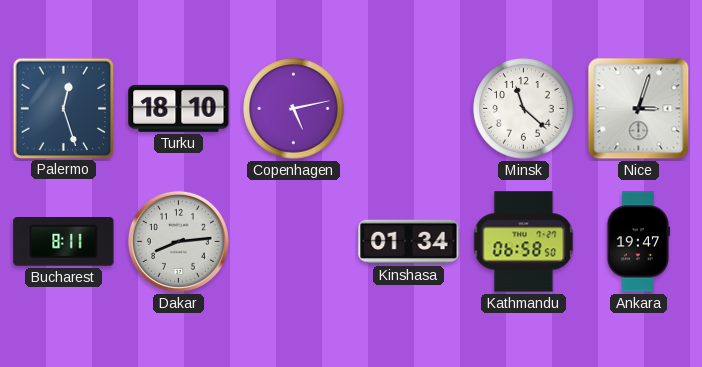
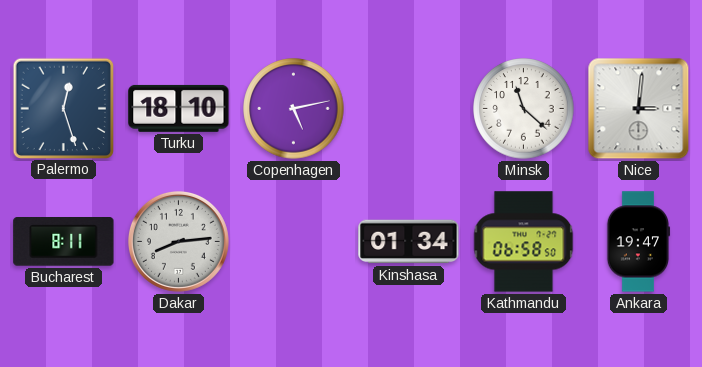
Nice: 3:03 -> 3:01
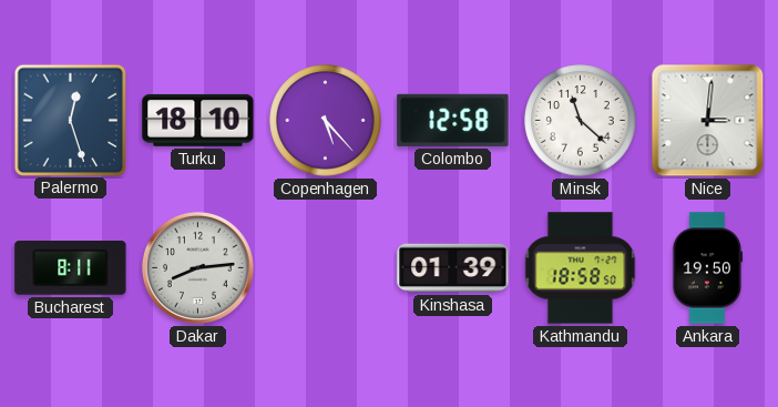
Copenhagen: 5:13 -> 5:23
Colombo: none -> 12:58
Kinshasa: 01:34 -> 01:39
Kathmandu: 06:58 -> 18:58
Ankara: 19:47 -> 19:50
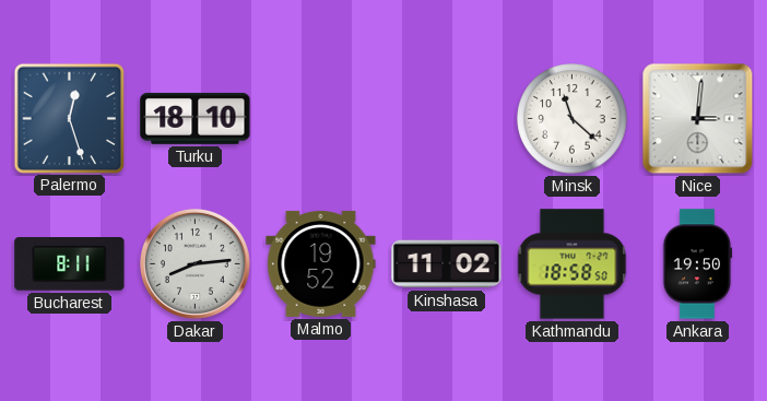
Copenhagen: 5:23 -> none
Colombo: 12:58 -> none
Malmo: none -> 19:52
Kinshasa: 01:39 -> 11:02
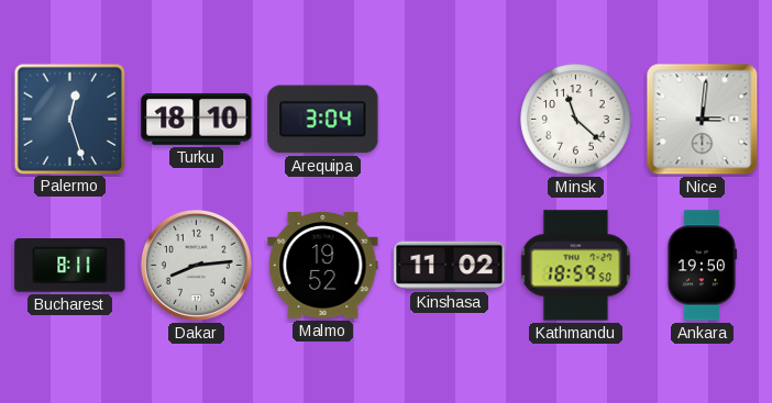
Arequipa: none -> 3:04
Kathmandu: 18:58 -> 18:59
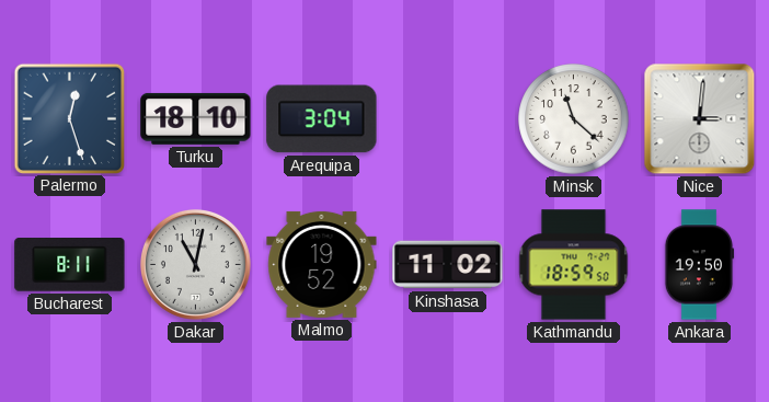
Dakar: 8:14 -> 11:02
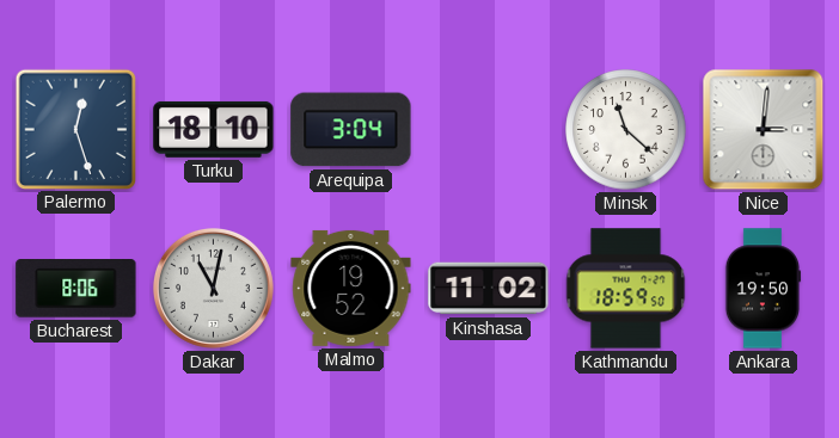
Bucharest: 8:11 -> 8:06
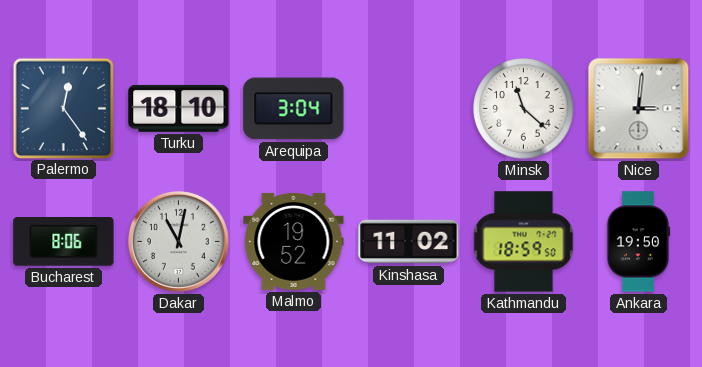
Palermo: 12:27 -> 12:24
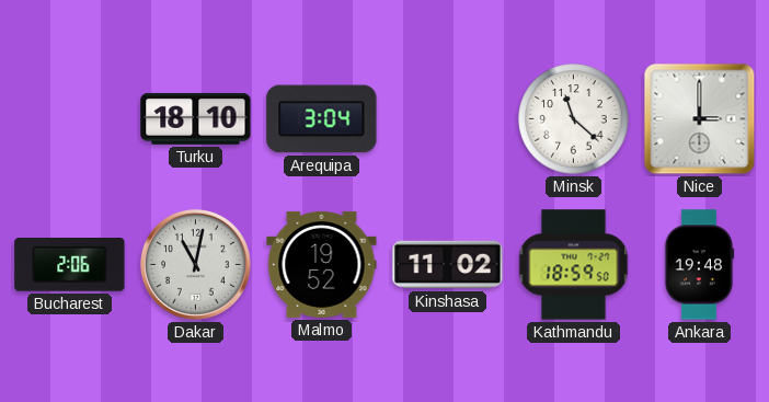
Palermo: 12:24 -> none
Nice: 3:01 -> 3:00
Bucharest: 8:06 -> 2:06
Ankara: 19:50 -> 19:48
